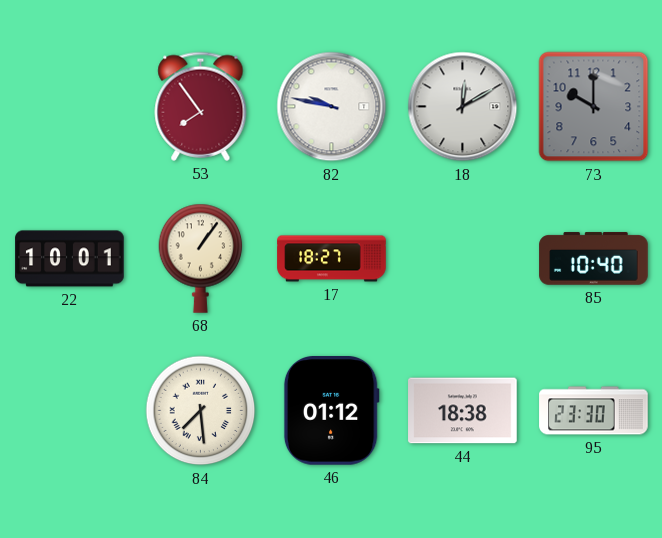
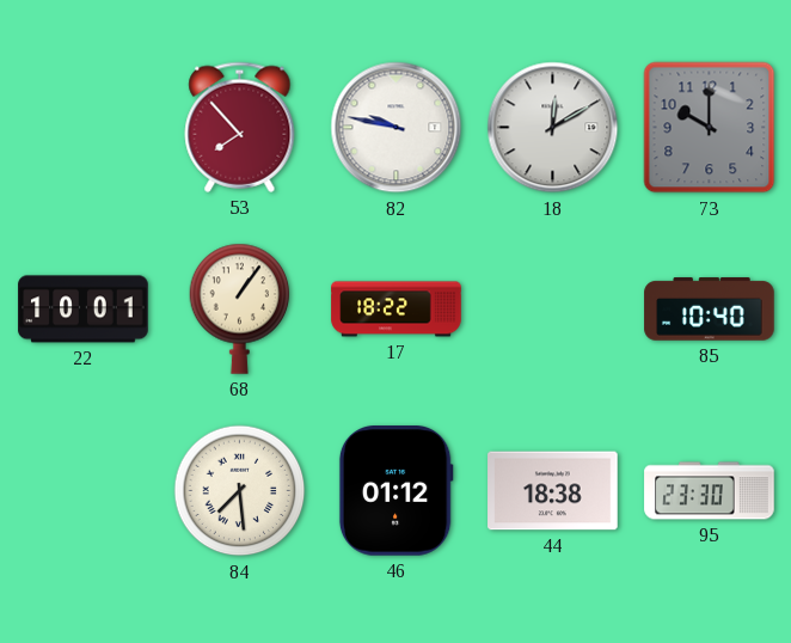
53: 7:54 -> 7:53
17: 18:27 -> 18:22
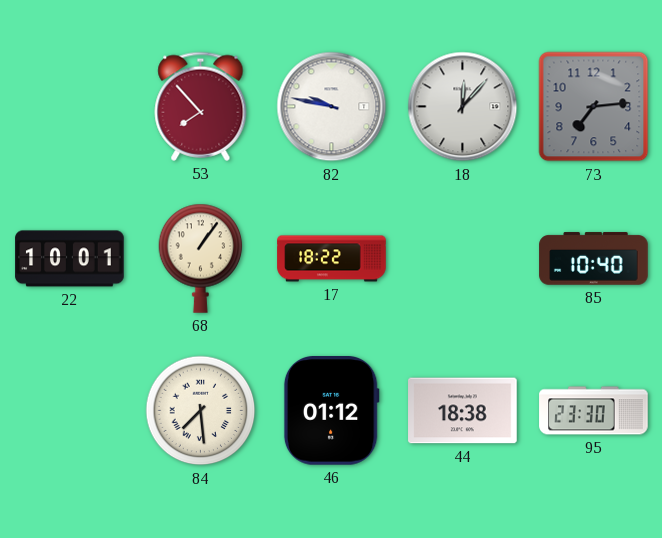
18: 12:10 -> 12:07
73: 10:00 -> 7:14
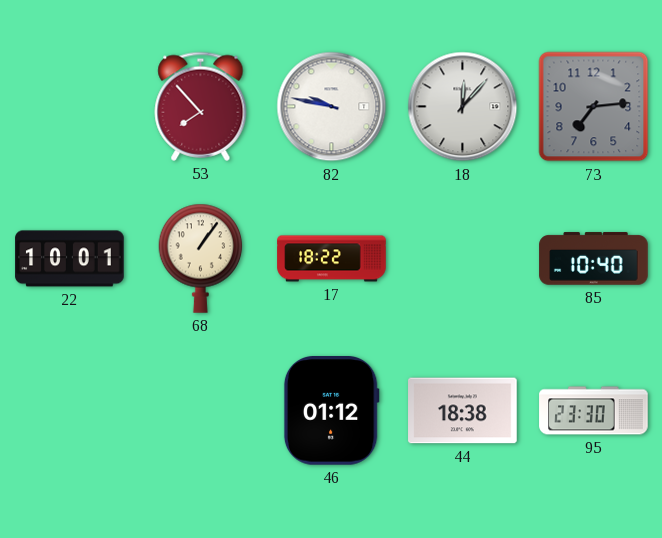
84: 7:29 -> none
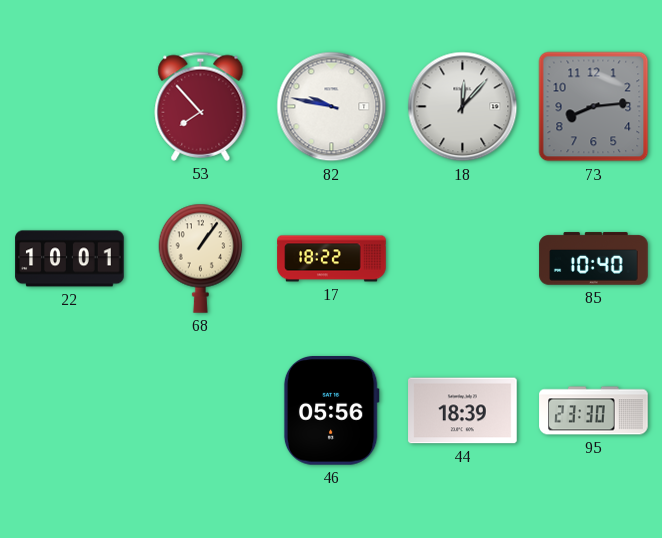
73: 7:14 -> 8:14
46: 01:12 -> 05:56
44: 18:38 -> 18:39
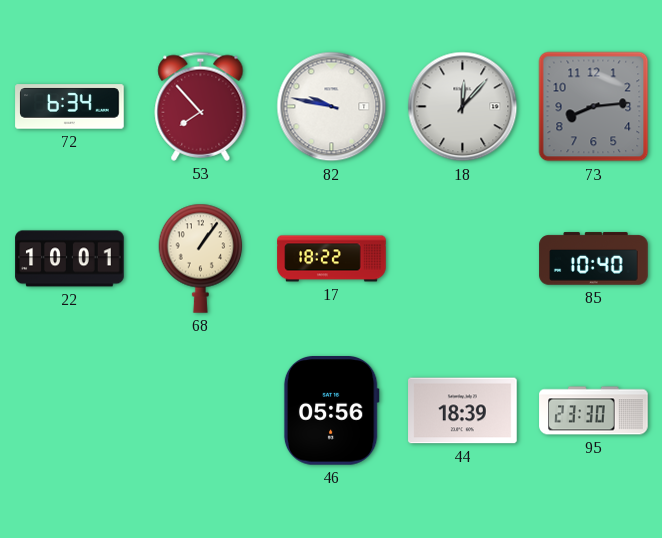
72: none -> 6:34
